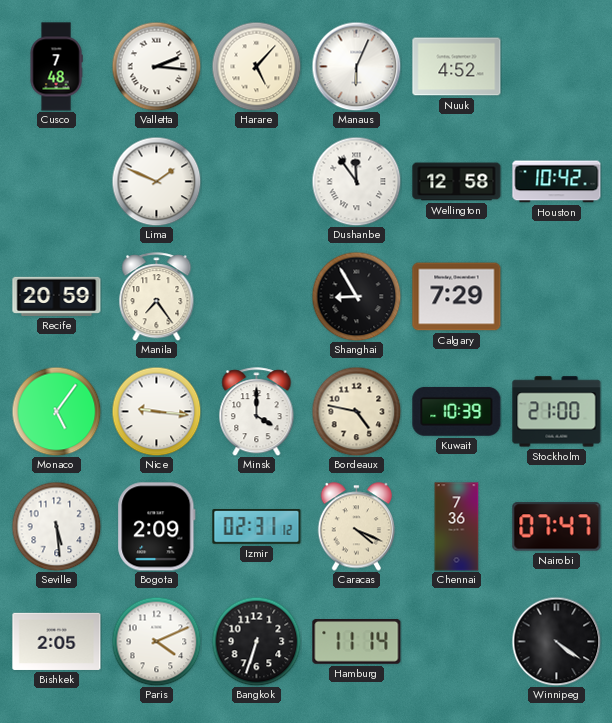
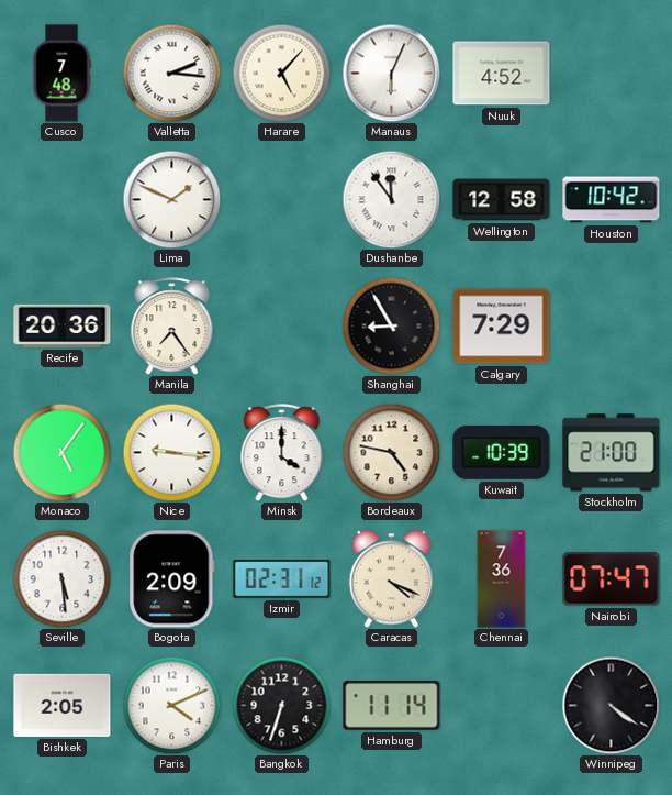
Recife: 20:59 -> 20:36
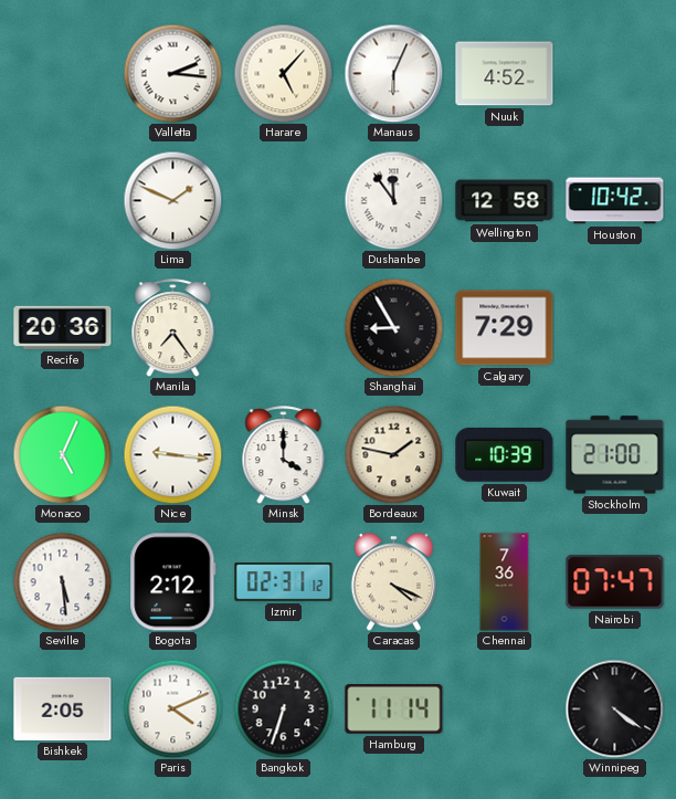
Cusco: 7:48 -> none
Monaco: 5:06 -> 5:04
Bordeaux: 4:47 -> 1:47
Bogota: 2:09 -> 2:12
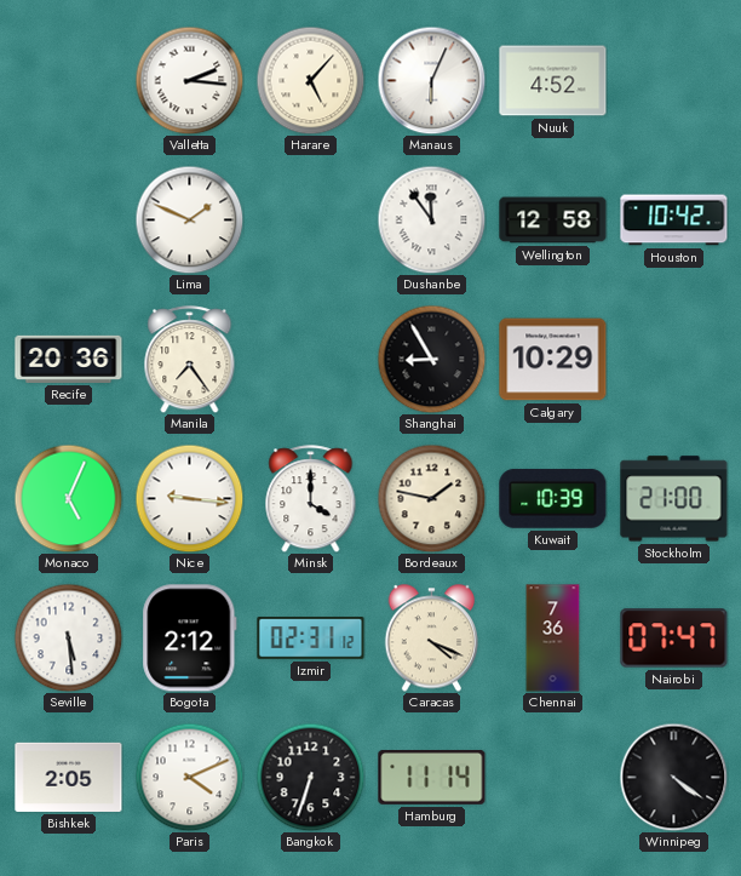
Calgary: 7:29 -> 10:29
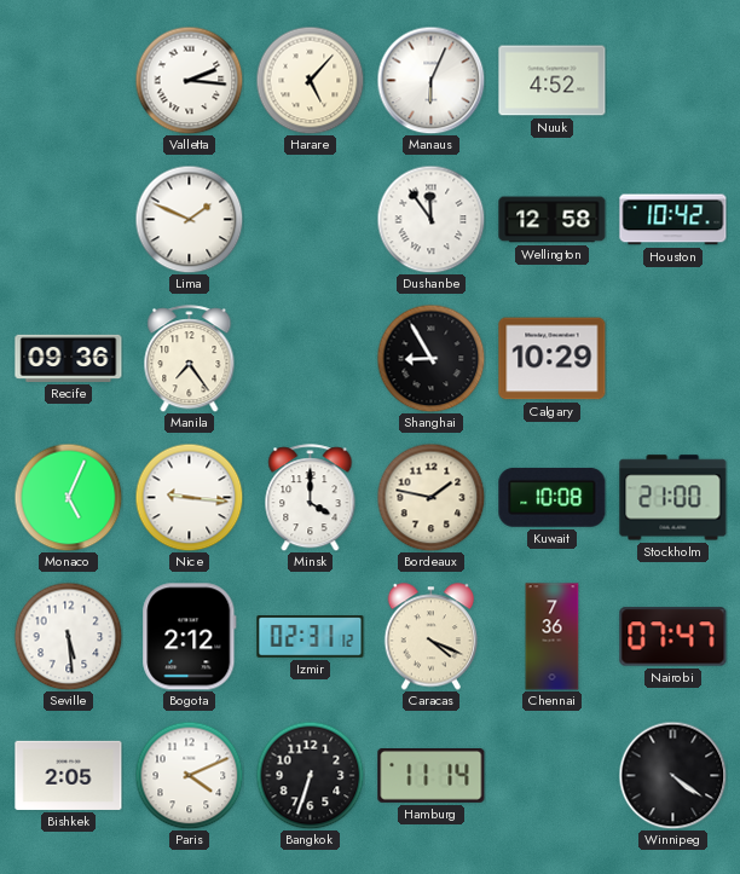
Recife: 20:36 -> 09:36
Kuwait: 10:39 -> 10:08
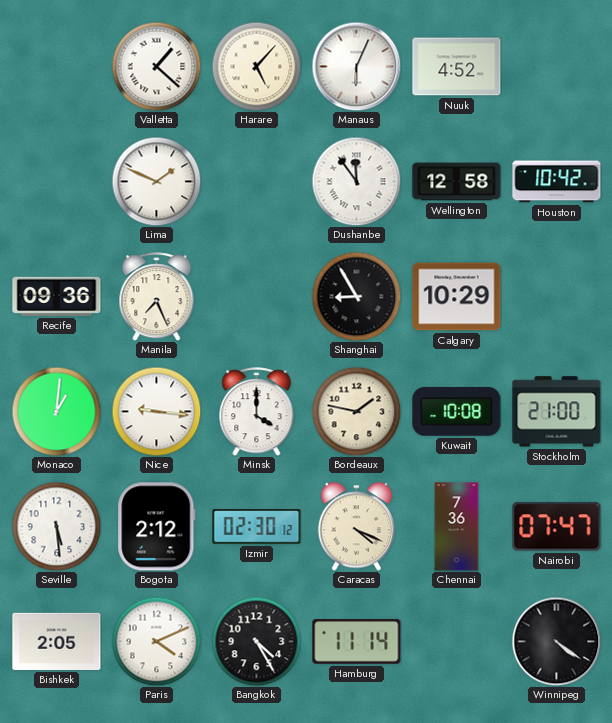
Valletta: 2:16 -> 1:22
Manila: 7:24 -> 7:26
Monaco: 5:04 -> 1:01
Izmir: 02:31 -> 02:30
Bangkok: 6:33 -> 4:25
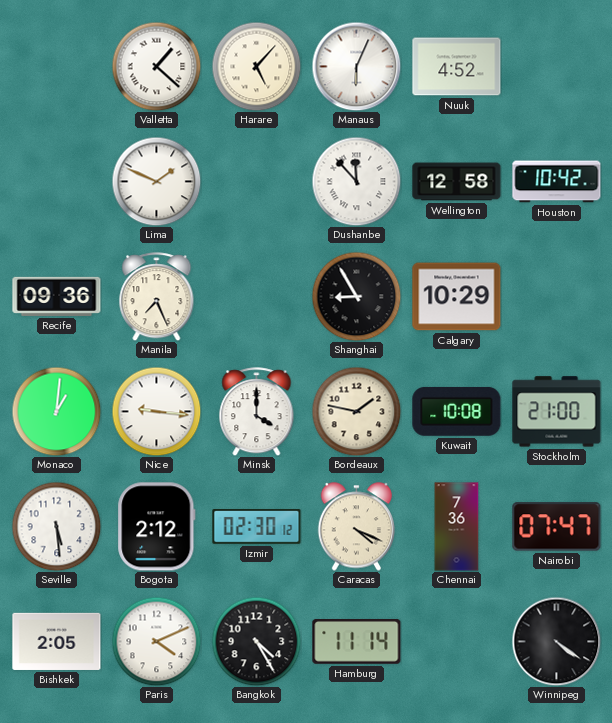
Dushanbe: 11:54 -> 11:53
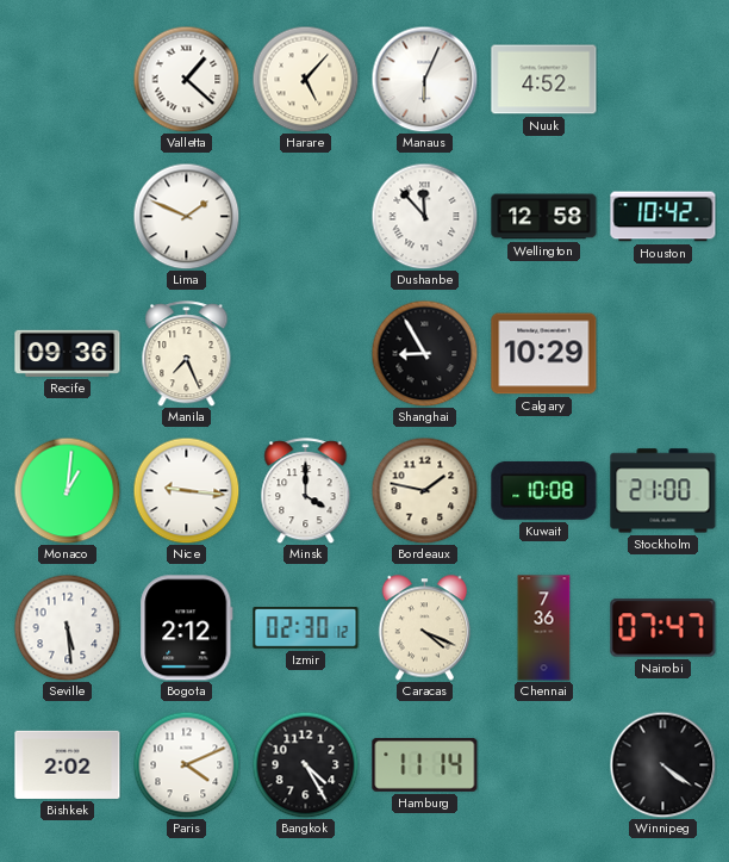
Bishkek: 2:05 -> 2:02
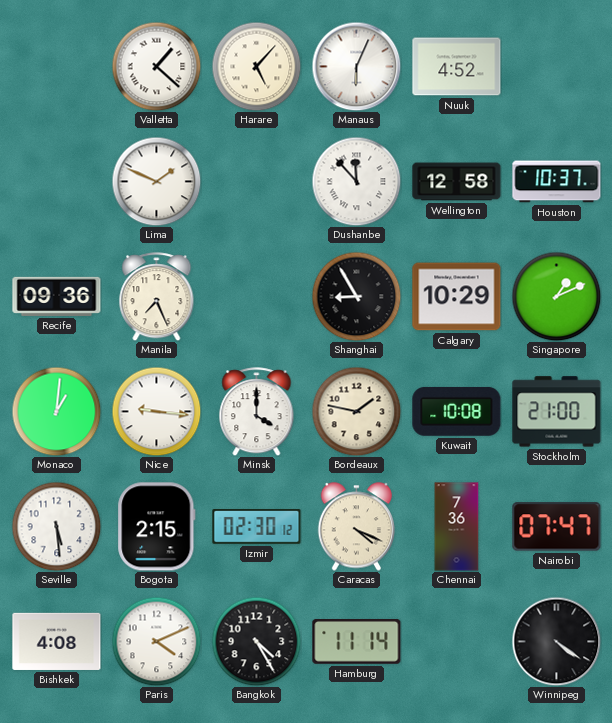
Houston: 10:42 -> 10:37
Singapore: none -> 1:11
Bogota: 2:12 -> 2:15
Bishkek: 2:02 -> 4:08
